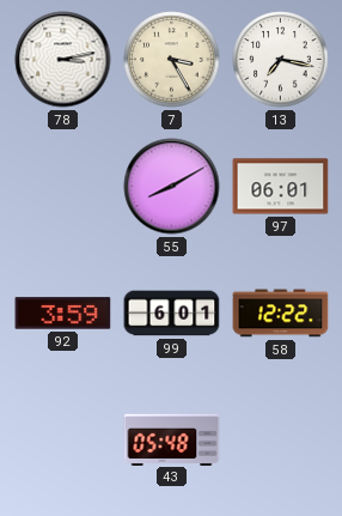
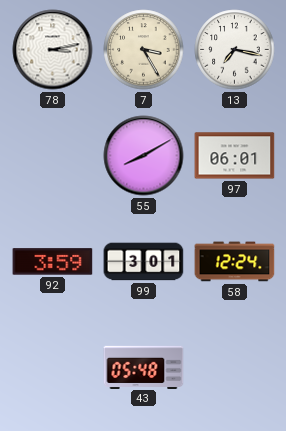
99: 6:01 -> 3:01
58: 12:22 -> 12:24
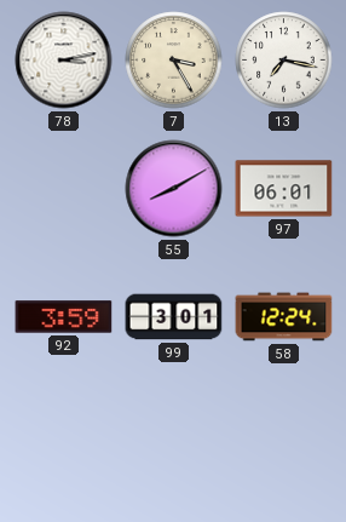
43: 05:48 -> none
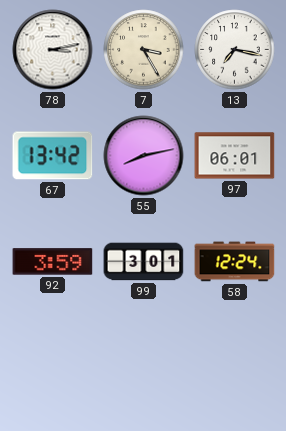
67: none -> 13:42
55: 8:10 -> 8:13
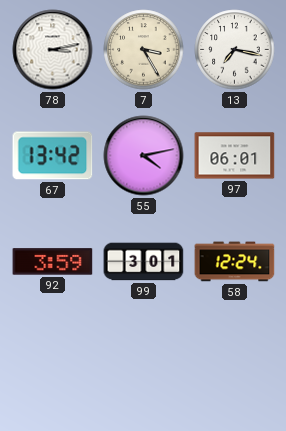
55: 8:13 -> 4:13
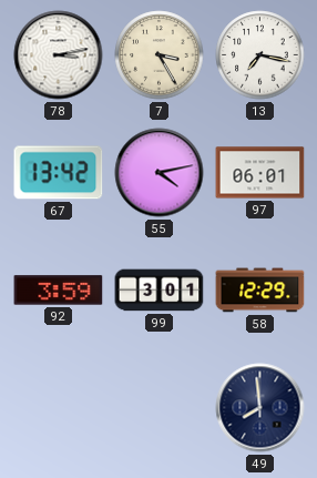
58: 12:24 -> 12:29
49: none -> 7:59
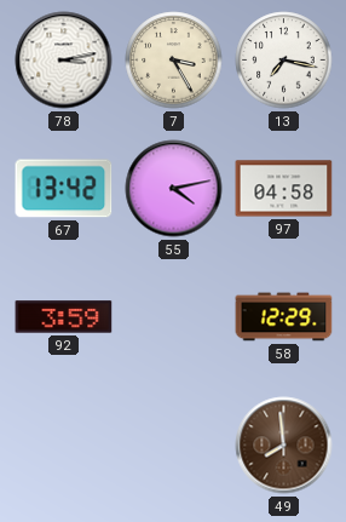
97: 06:01 -> 04:58
99: 3:01 -> none
49 dial: navy -> brown
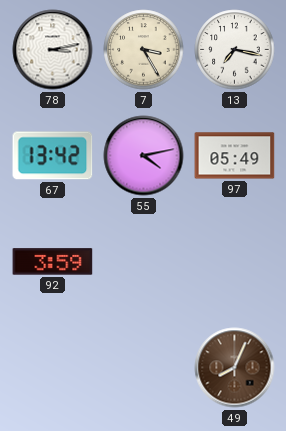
97: 04:58 -> 05:49
58: 12:29 -> none
49: 7:59 -> 8:04
